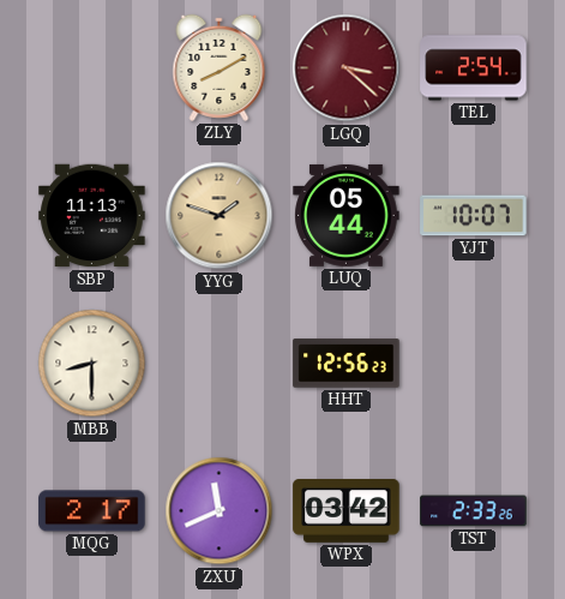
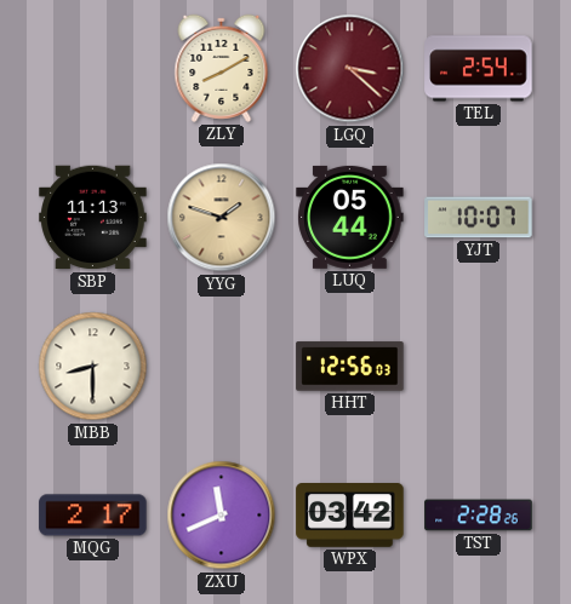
HHT: 12:56:23 -> 12:56:03
TST: 2:33 -> 2:28
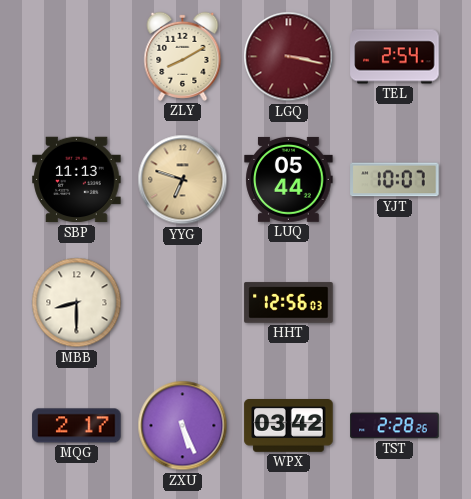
LGQ: 3:22 -> 3:17
YYG: 1:48 -> 6:48
ZXU: 11:41 -> 5:26
